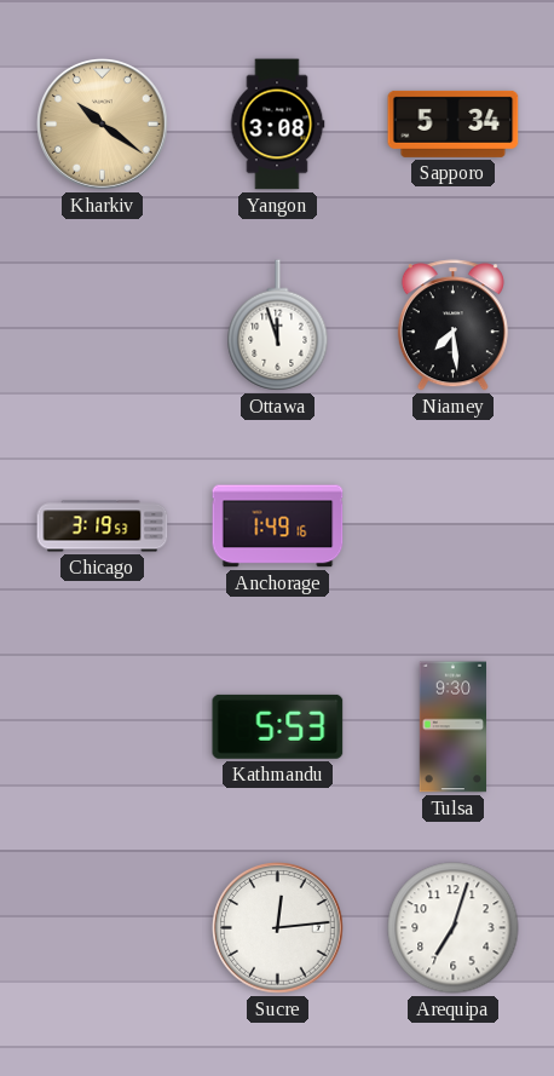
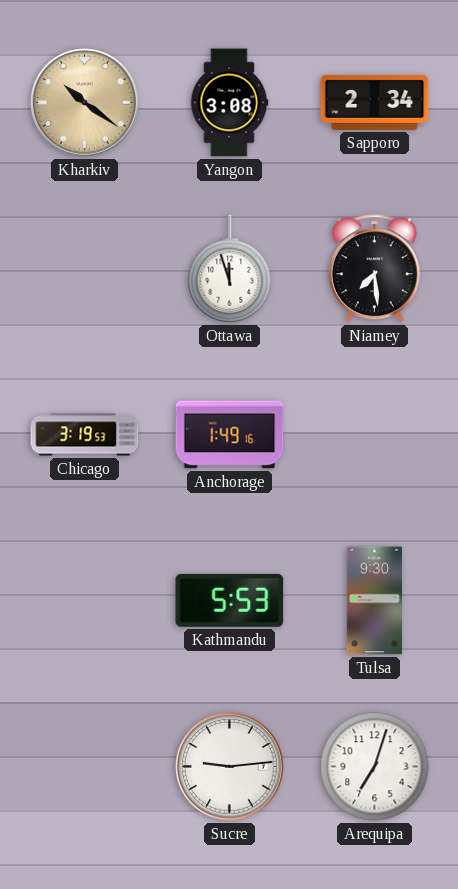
Sapporo: 5:34 -> 2:34
Sucre: 12:14 -> 9:14
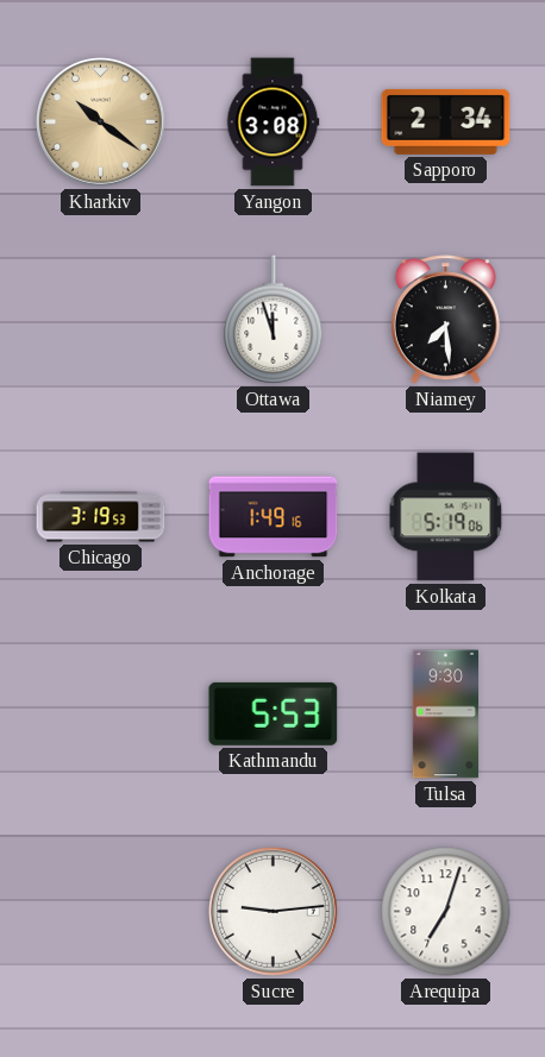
Kolkata: none -> 5:19
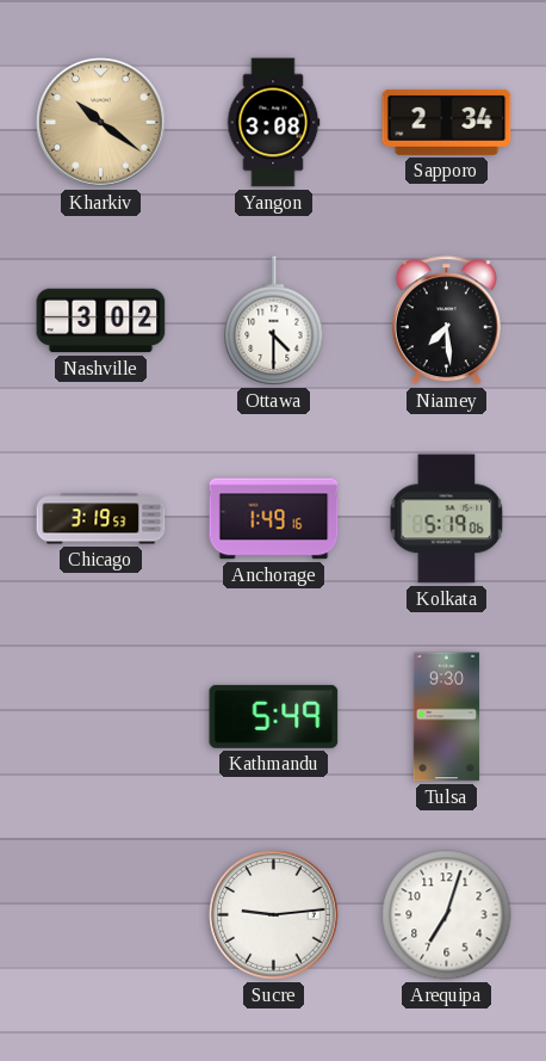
Nashville: none -> 3:02
Ottawa: 11:57 -> 4:30
Kathmandu: 5:53 -> 5:49
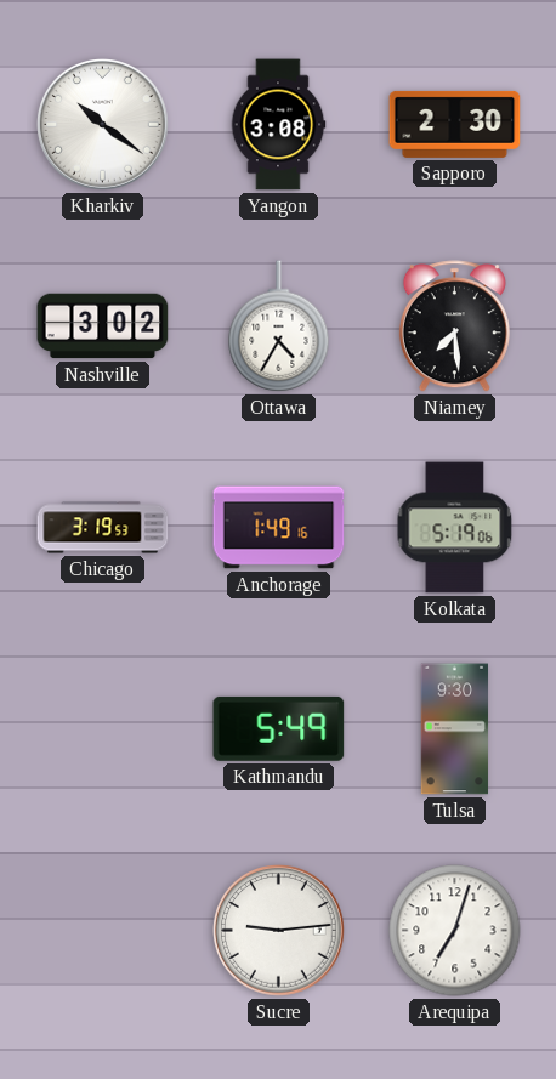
Kharkiv dial: champagne -> white
Sapporo: 2:34 -> 2:30
Ottawa: 4:30 -> 4:35
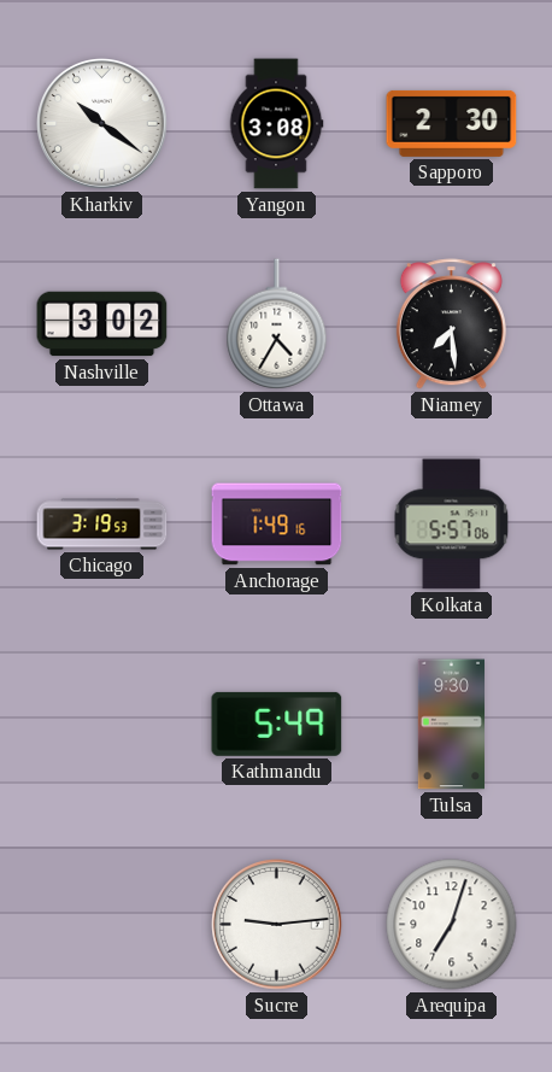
Kolkata: 5:19 -> 5:57
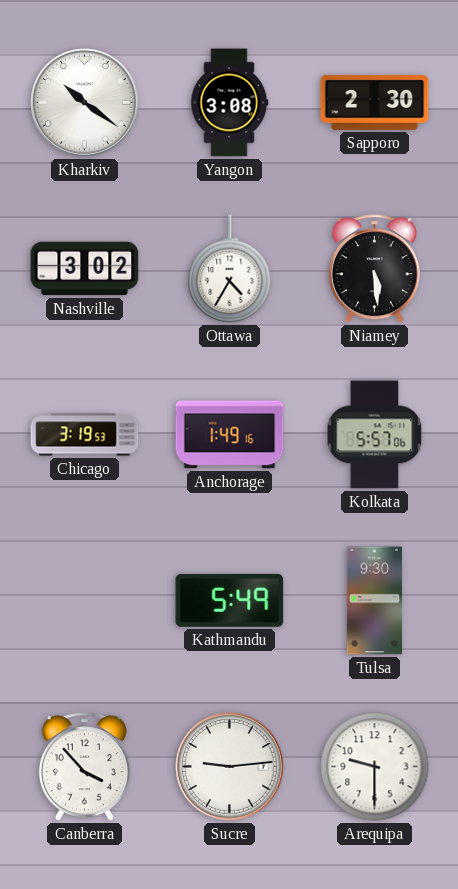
Niamey: 7:29 -> 5:29
Canberra: none -> 3:53
Arequipa: 7:03 -> 9:30
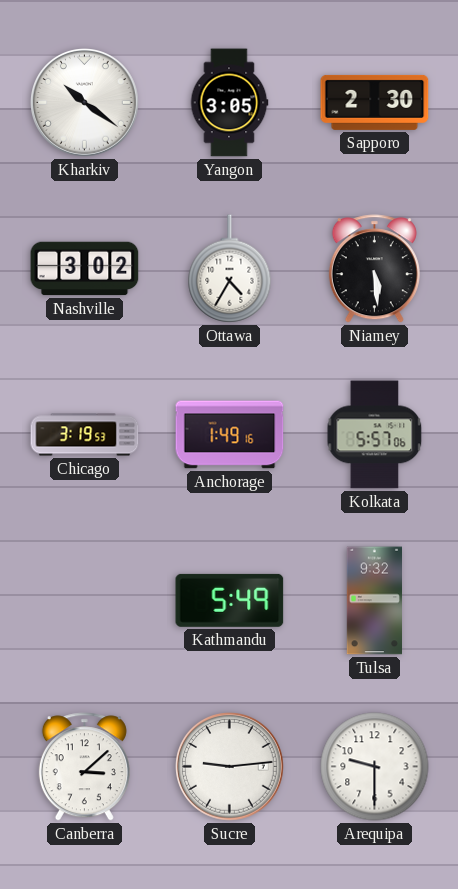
Yangon: 3:08 -> 3:05
Tulsa: 9:30 -> 9:32
Canberra: 3:53 -> 3:08
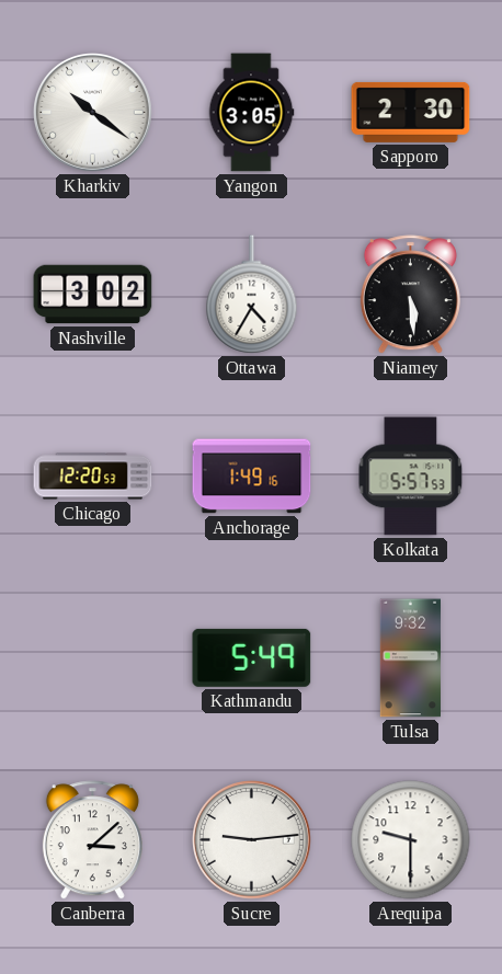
Chicago: 3:19 -> 12:20
Kolkata: 5:57:06 -> 5:57:53
